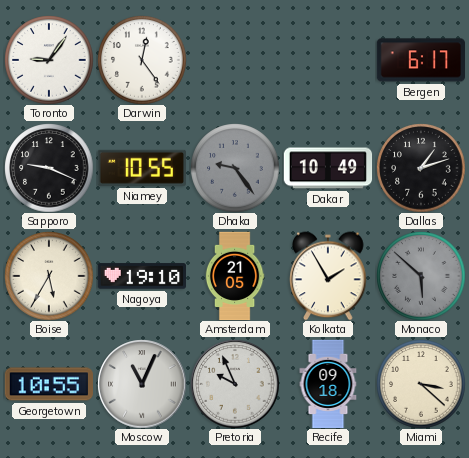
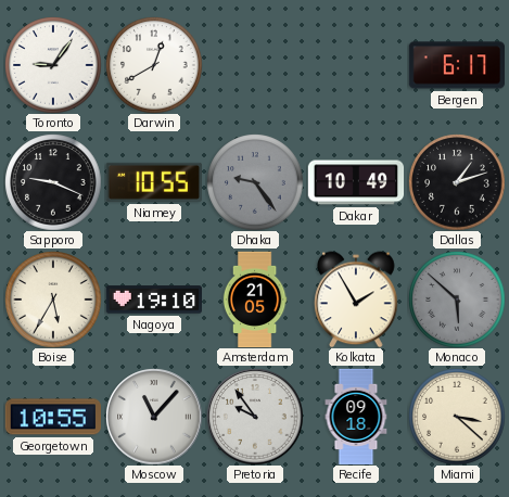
Darwin: 12:24 -> 12:40
Moscow: 11:04 -> 11:07
Pretoria: 9:56 -> 9:54
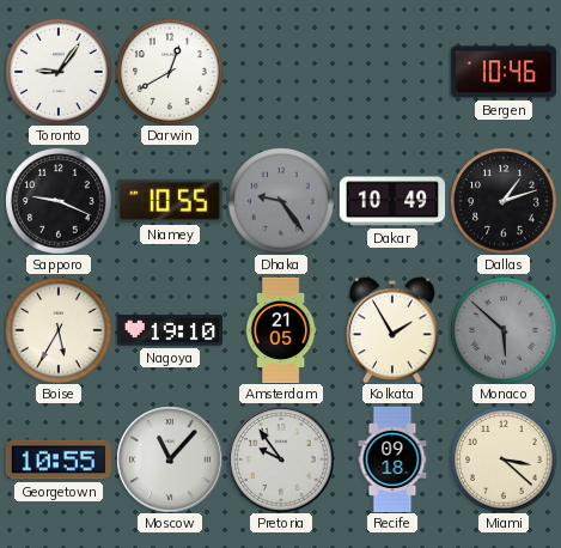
Bergen: 6:17 -> 10:46
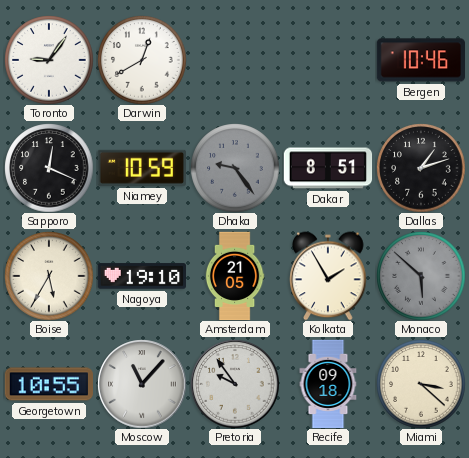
Sapporo: 9:19 -> 12:19
Niamey: 10:55 -> 10:59
Dakar: 10:49 -> 8:51
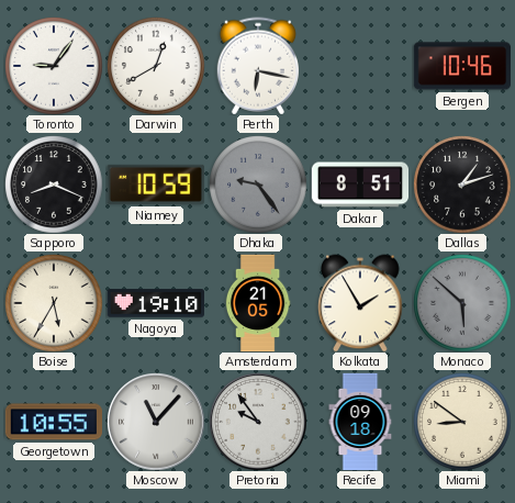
Perth: none -> 6:17
Sapporo: 12:19 -> 8:19
Miami: 3:22 -> 8:51
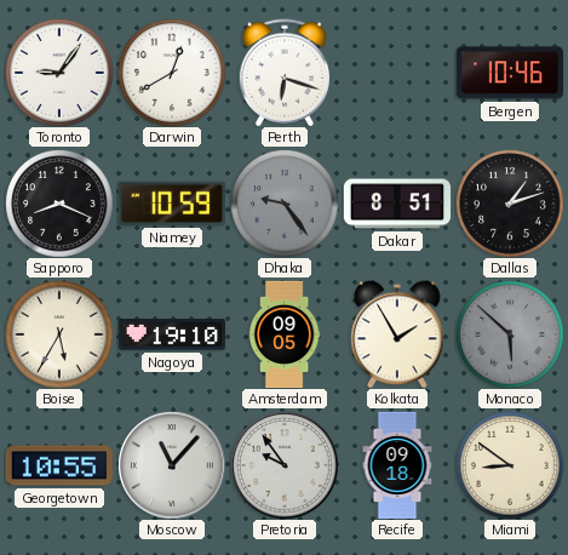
Perth: 6:17 -> 6:18
Amsterdam: 21:05 -> 09:05
